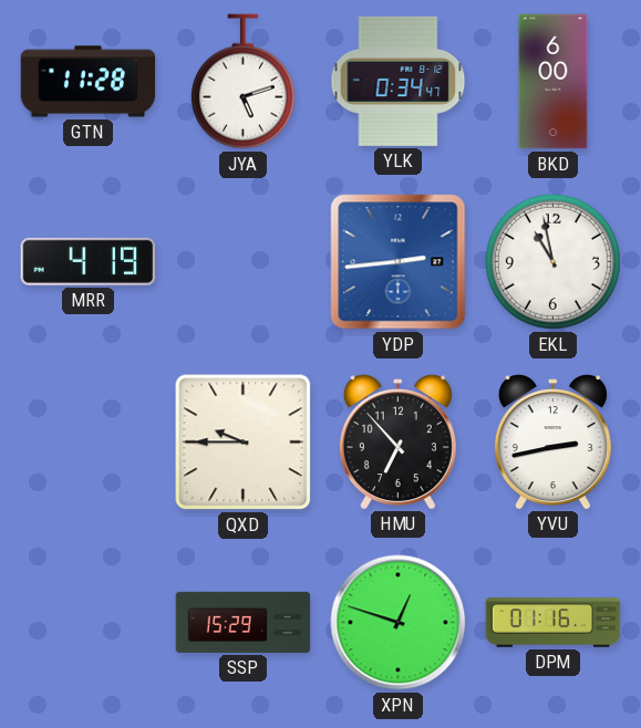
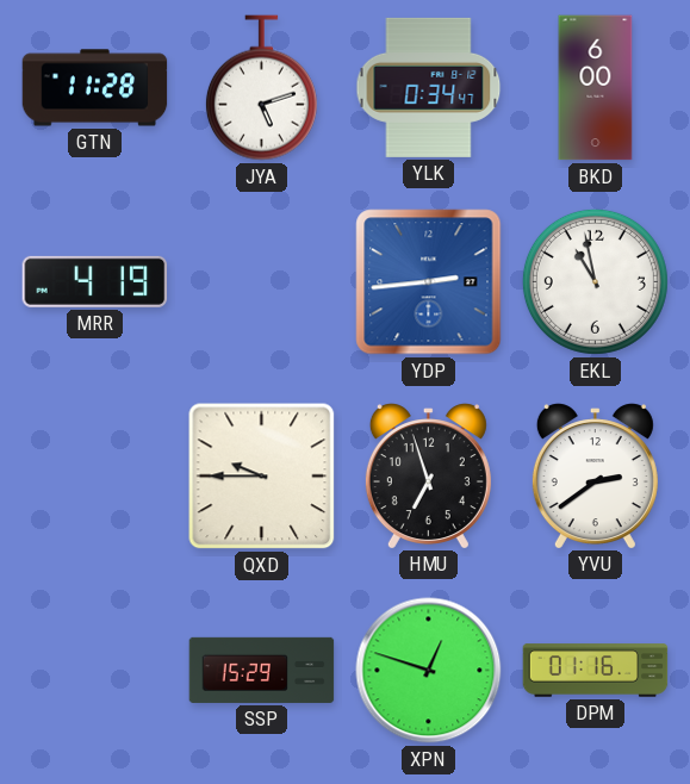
HMU: 6:53 -> 6:57
YVU: 2:43 -> 2:39
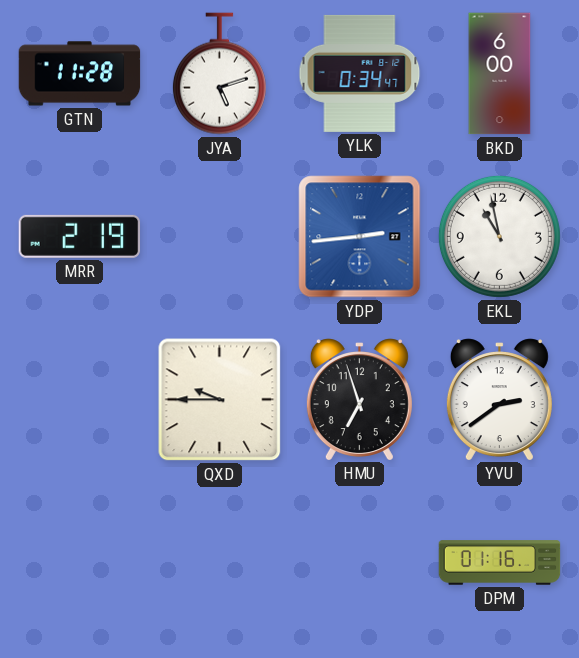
MRR: 4:19 -> 2:19
SSP: 15:29 -> none
XPN: 12:48 -> none
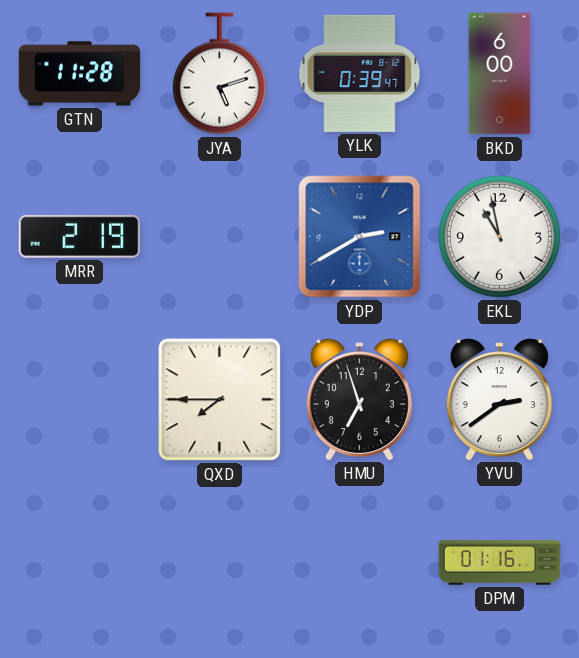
YLK: 0:34 -> 0:39
YDP: 2:44 -> 2:40
QXD: 9:45 -> 7:45
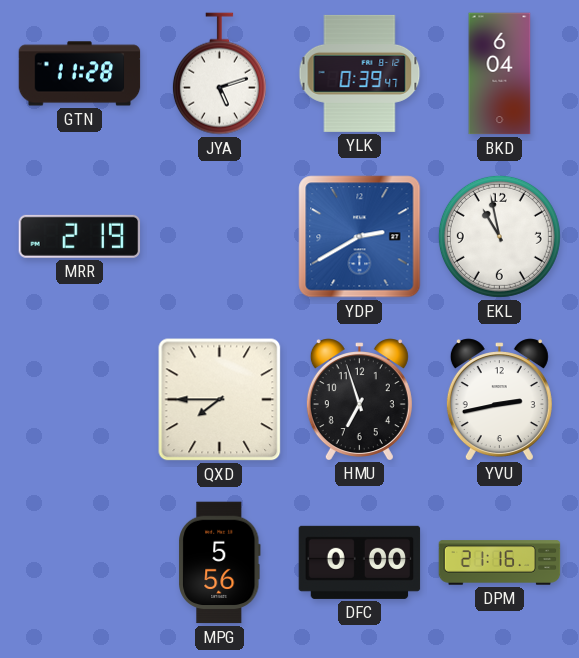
BKD: 6:00 -> 6:04
YVU: 2:39 -> 2:43
MPG: none -> 5:56
DFC: none -> 0:00
DPM: 01:16 -> 21:16
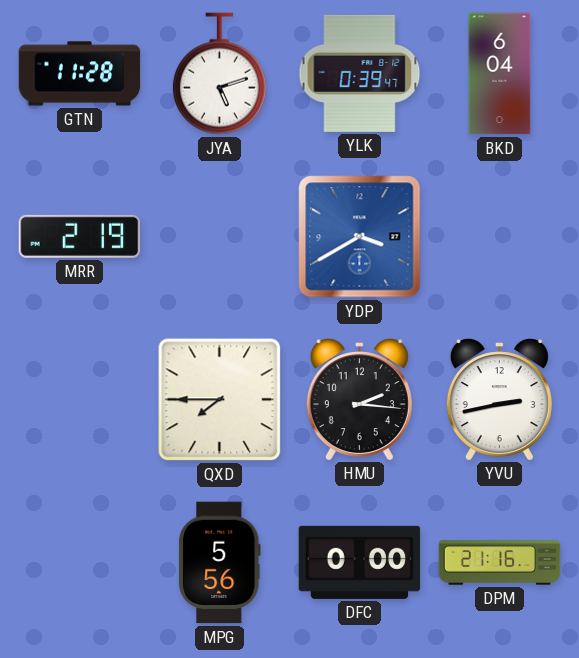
YDP: 2:40 -> 3:40
EKL: 10:58 -> none
HMU: 6:57 -> 2:16
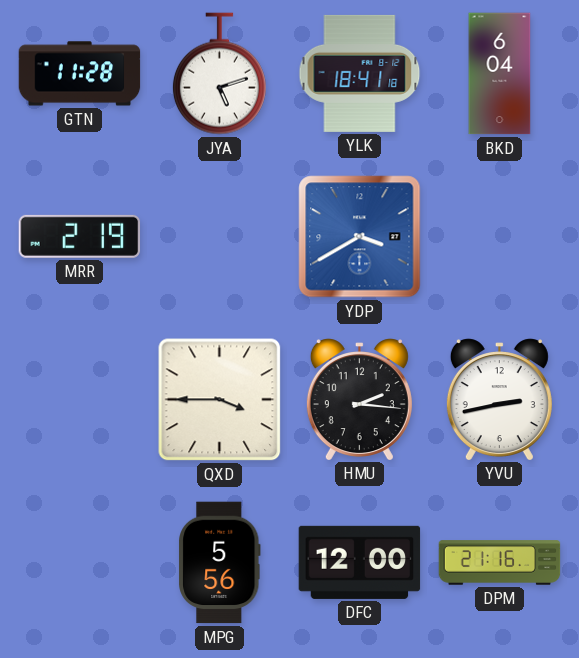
YLK: 0:39 -> 18:41
QXD: 7:45 -> 3:45
DFC: 0:00 -> 12:00
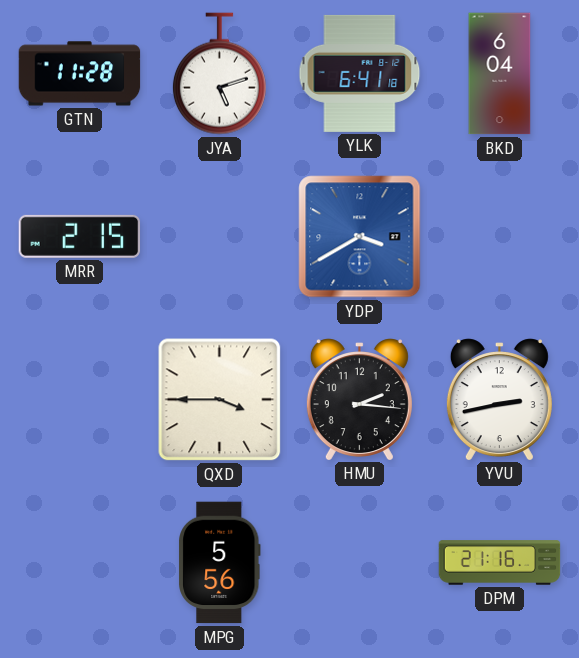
YLK: 18:41 -> 6:41
MRR: 2:19 -> 2:15
DFC: 12:00 -> none
